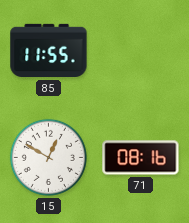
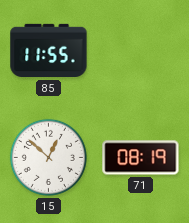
15: 12:50 -> 12:52
71: 08:16 -> 08:19
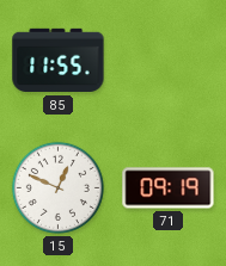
15: 12:52 -> 12:49
71: 08:19 -> 09:19
